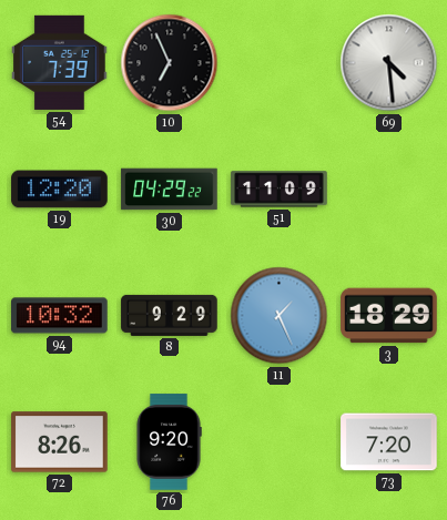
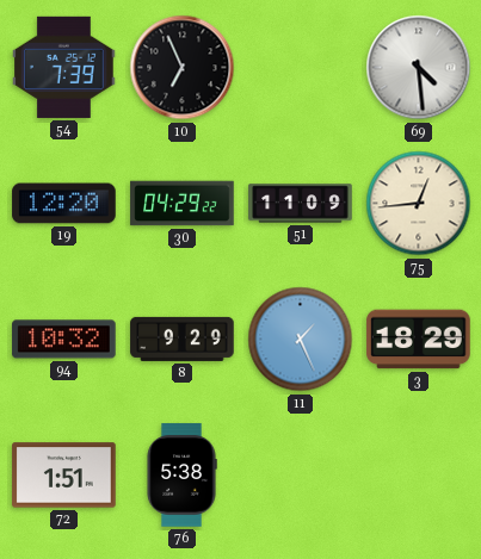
75: none -> 12:44
72: 8:26 -> 1:51
76: 9:20 -> 5:38
73: 7:20 -> none
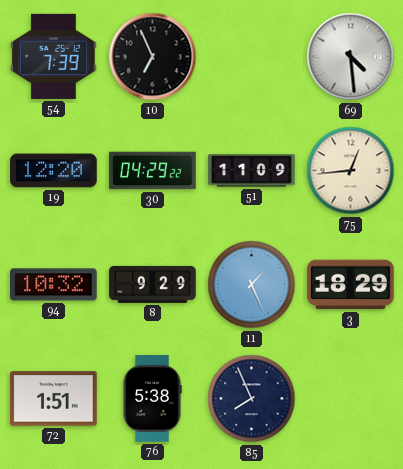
85: none -> 7:56
